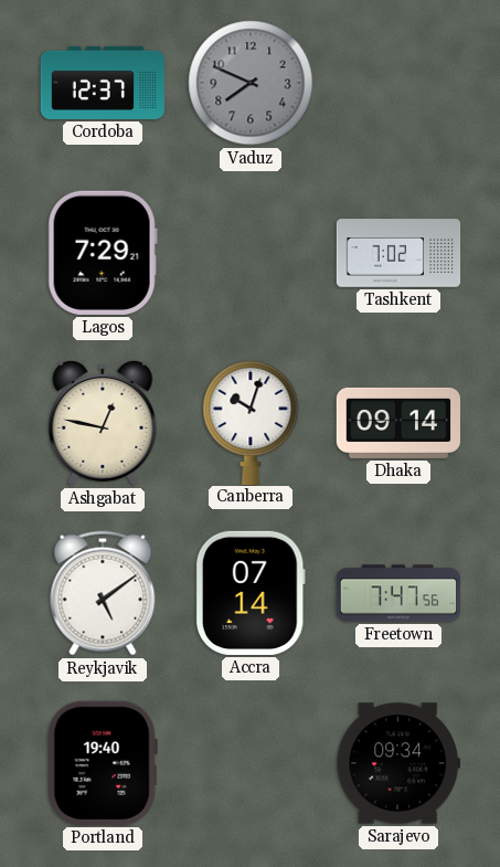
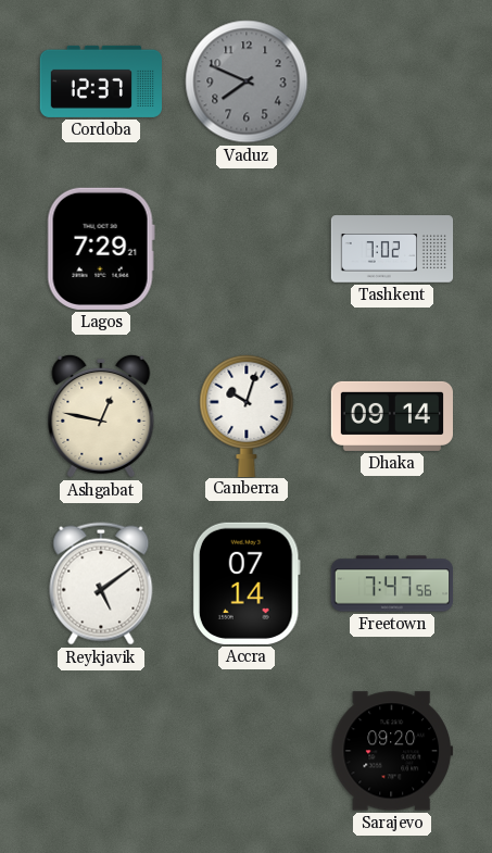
Portland: 19:40 -> none
Sarajevo: 09:34 -> 09:20
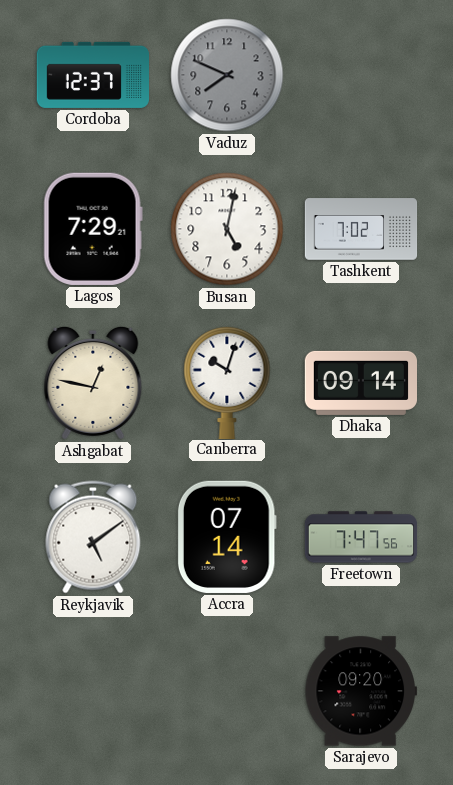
Busan: none -> 5:02
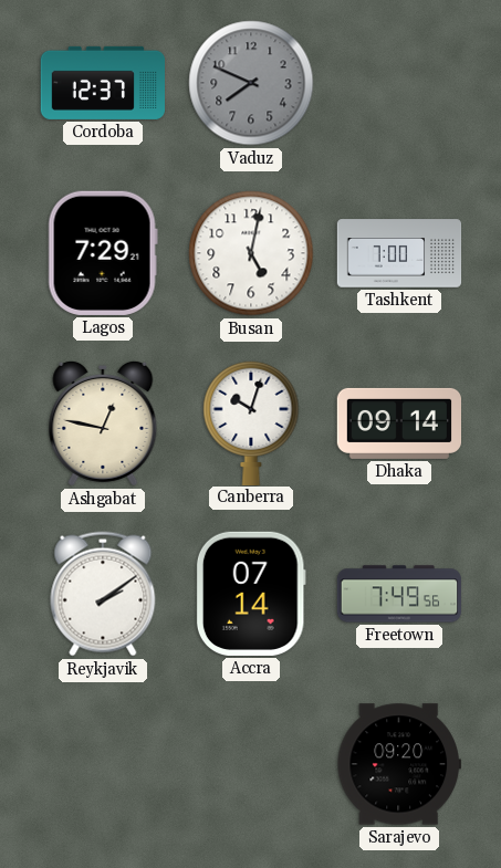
Tashkent: 7:02 -> 7:00
Reykjavik: 5:09 -> 2:09
Freetown: 7:47 -> 7:49
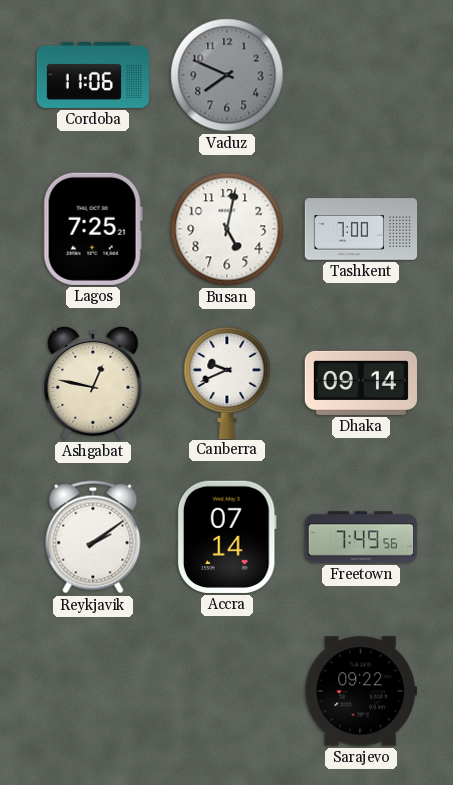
Cordoba: 12:37 -> 11:06
Lagos: 7:29 -> 7:25
Canberra: 10:03 -> 9:41
Sarajevo: 09:20 -> 09:22
